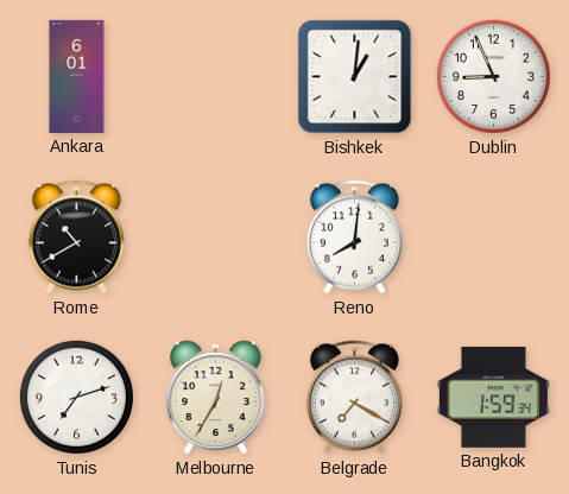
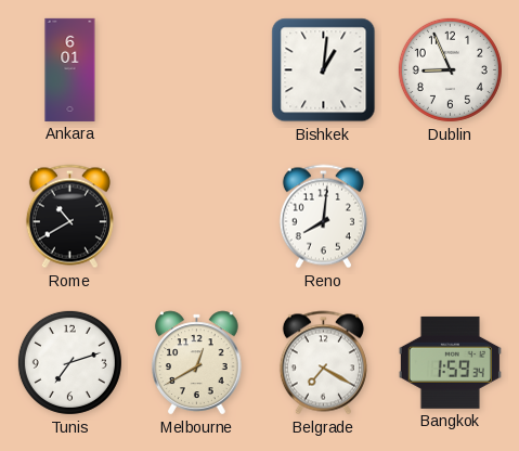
Melbourne: 12:35 -> 12:40
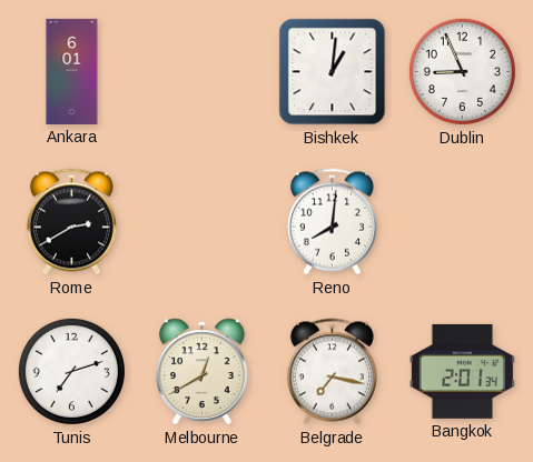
Rome: 10:40 -> 2:40
Belgrade: 7:20 -> 7:17
Bangkok: 1:59 -> 2:01
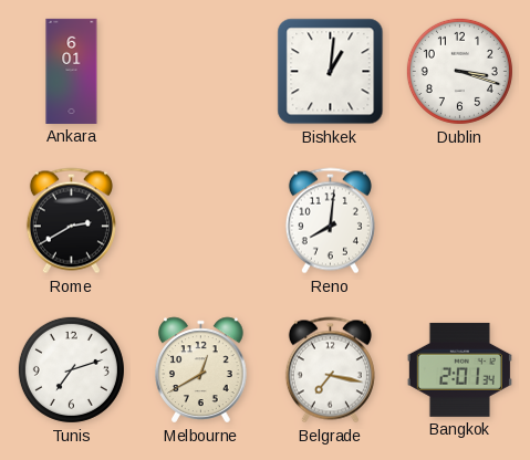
Dublin: 8:56 -> 3:18
